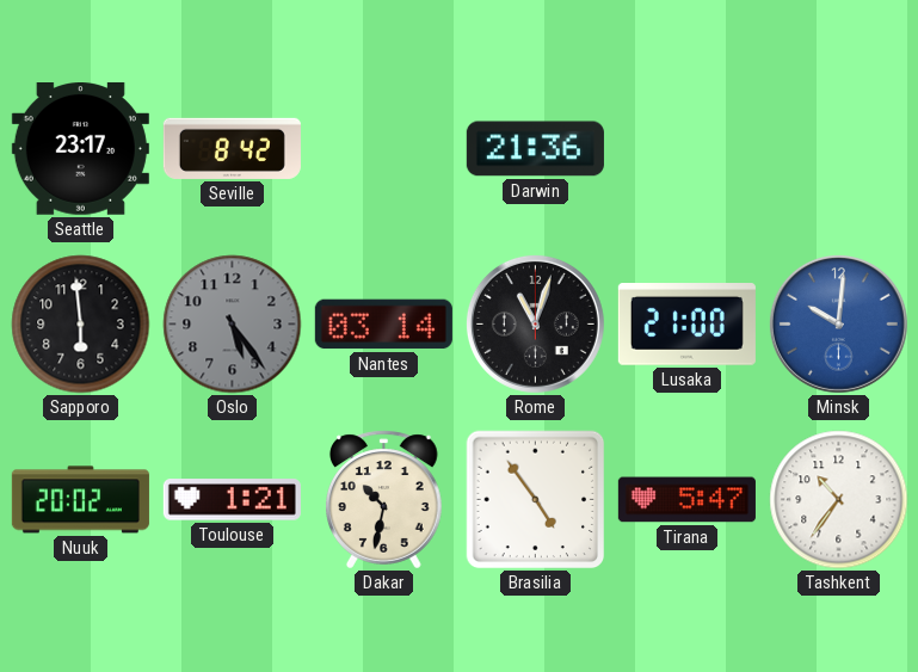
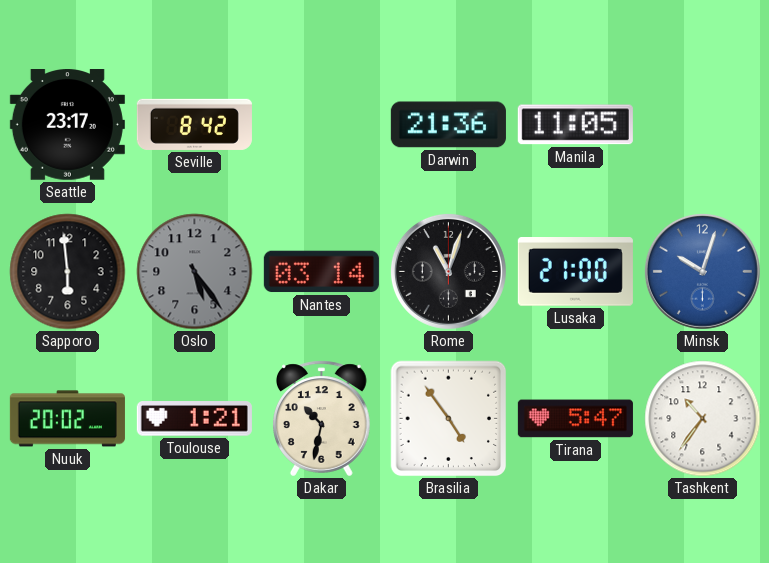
Manila: none -> 11:05
Minsk: 10:01 -> 10:03
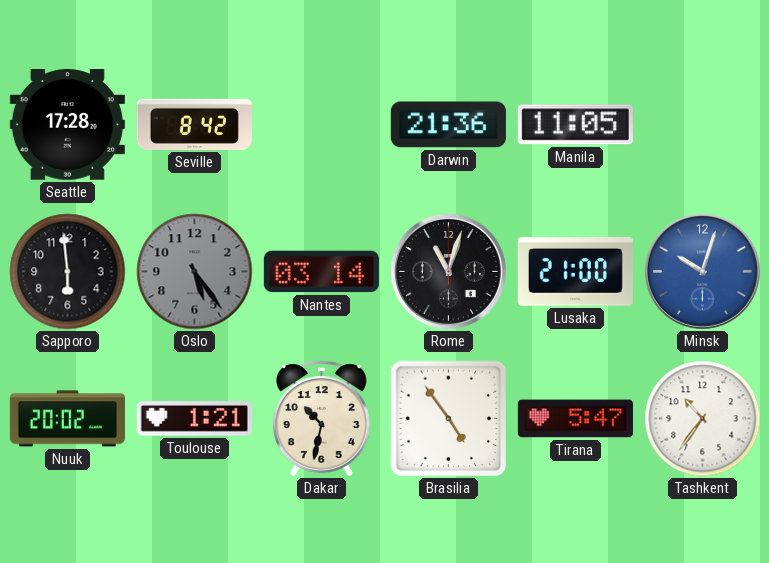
Seattle: 23:17 -> 17:28
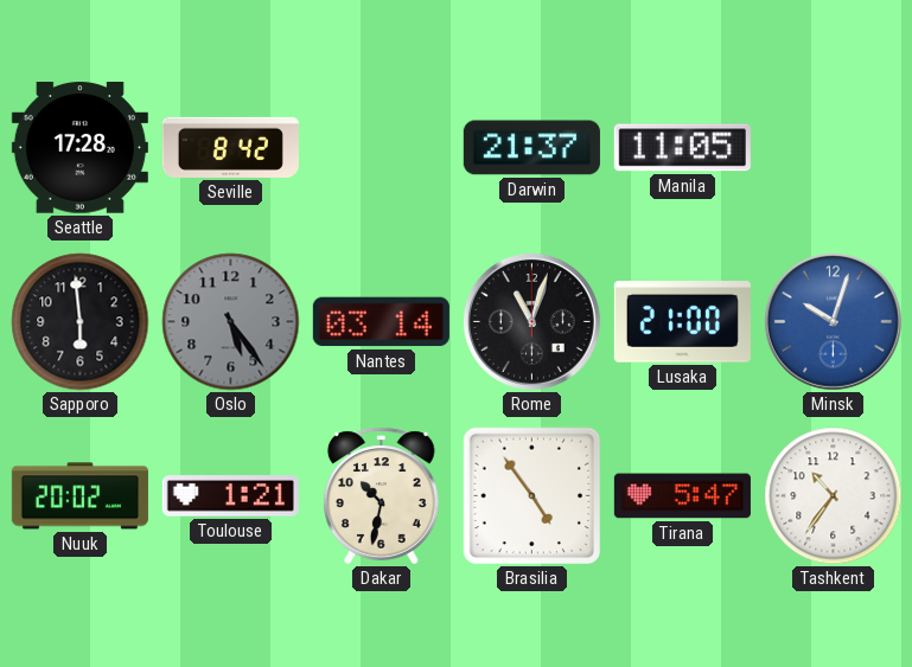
Darwin: 21:36 -> 21:37
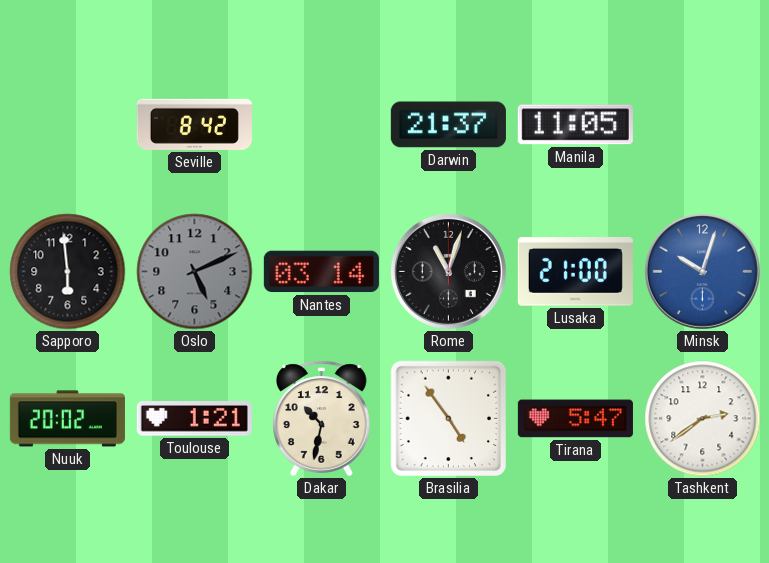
Seattle: 17:28 -> none
Oslo: 5:24 -> 5:11
Tashkent: 10:36 -> 2:39
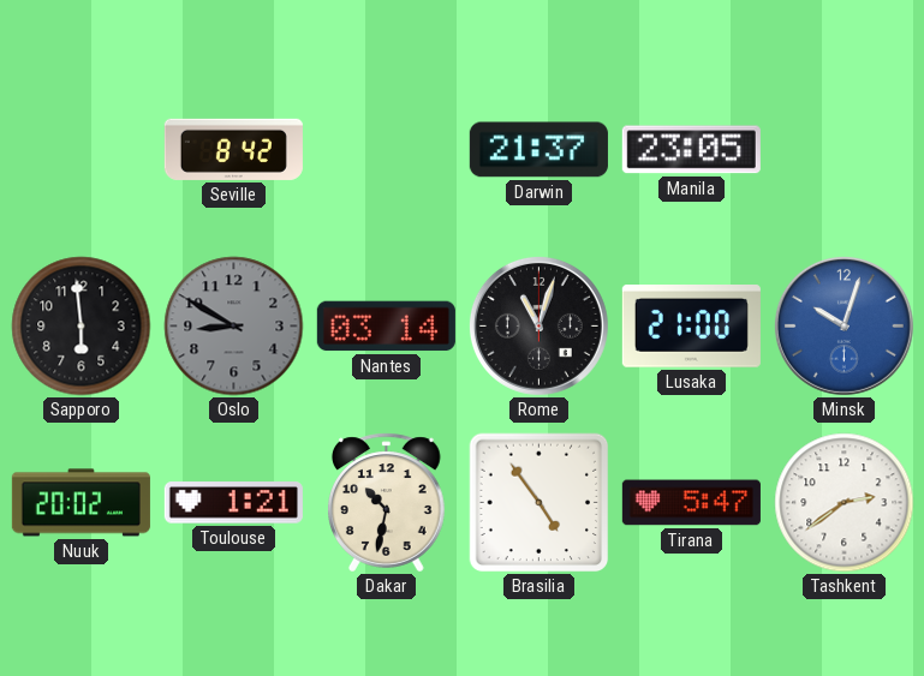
Manila: 11:05 -> 23:05
Oslo: 5:11 -> 8:50
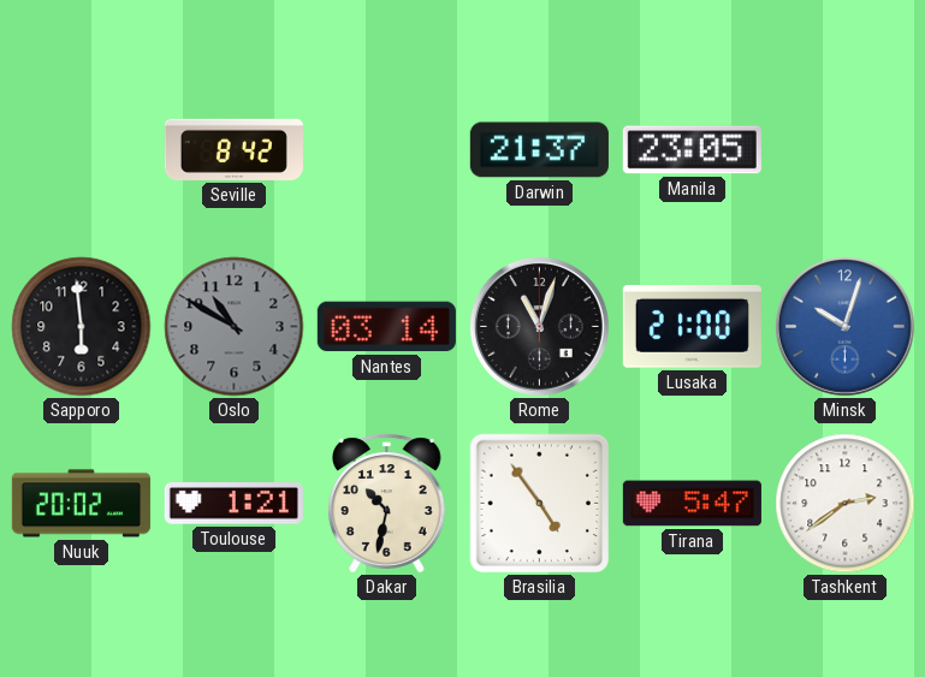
Oslo: 8:50 -> 10:50
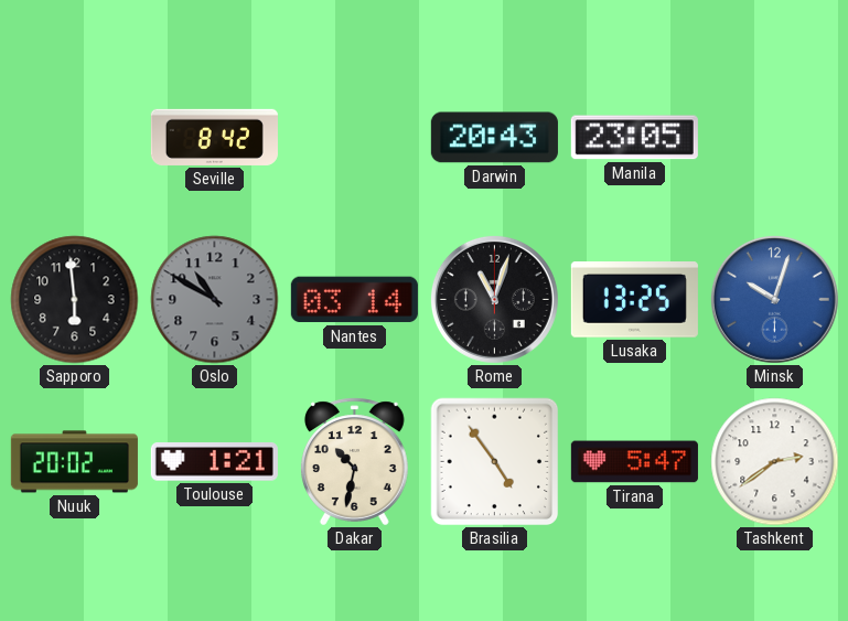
Darwin: 21:37 -> 20:43
Lusaka: 21:00 -> 13:25
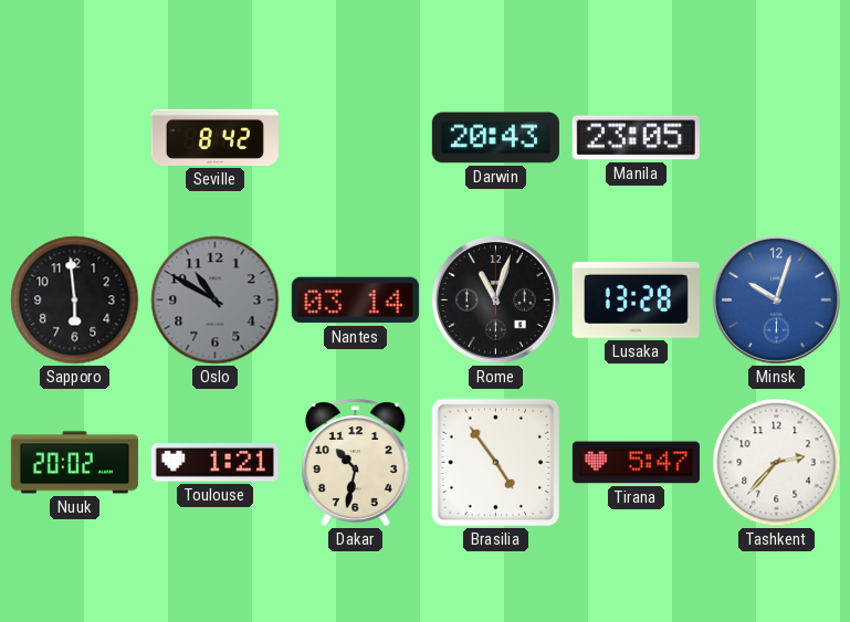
Lusaka: 13:25 -> 13:28
Tashkent: 2:39 -> 2:37
